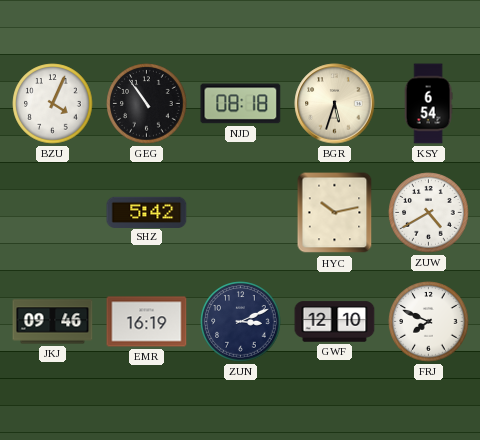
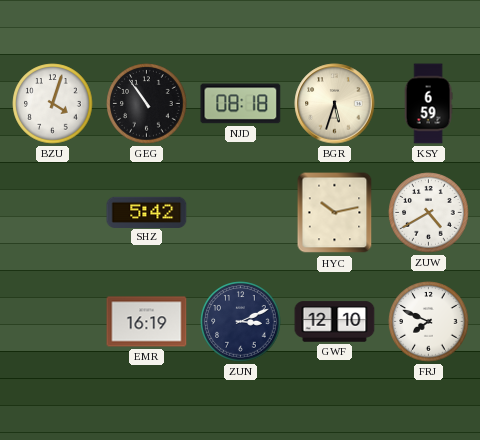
BZU: 4:04 -> 4:03
KSY: 6:54 -> 6:59
JKJ: 09:46 -> none
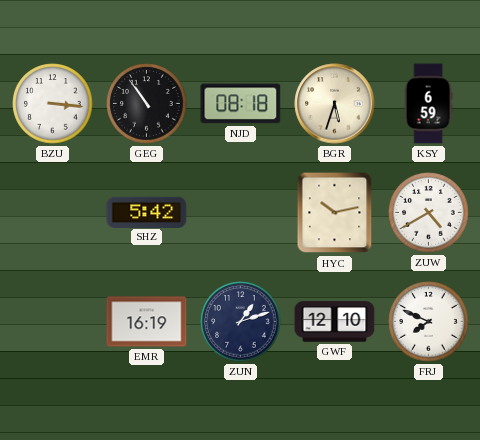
BZU: 4:03 -> 3:16
ZUN: 3:11 -> 1:12
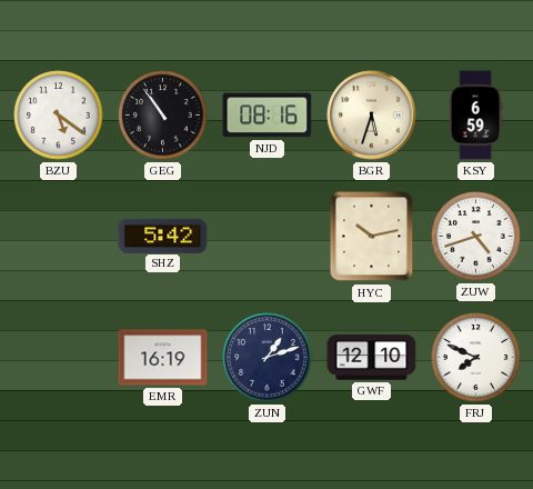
BZU: 3:16 -> 5:21
NJD: 08:18 -> 08:16
ZUW: 4:40 -> 4:42
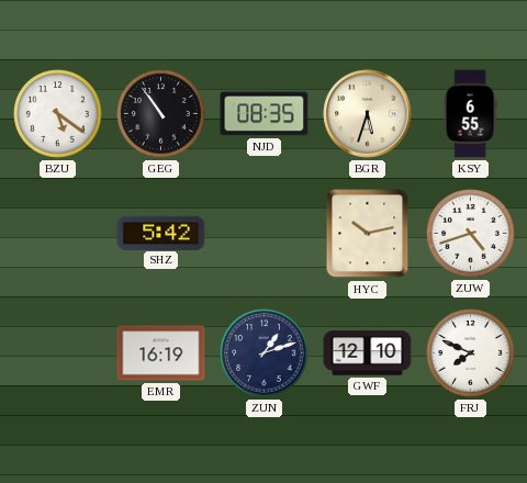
NJD: 08:16 -> 08:35
KSY: 6:59 -> 6:55
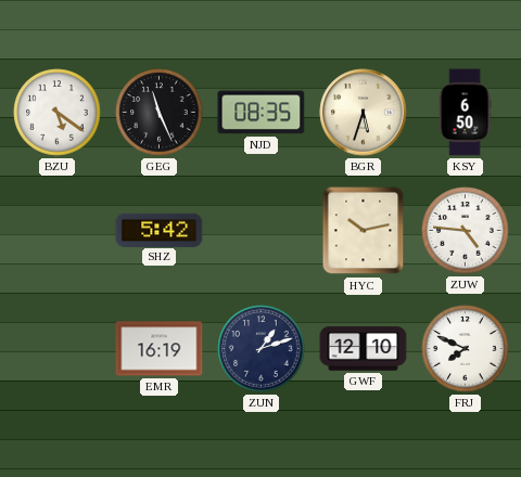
GEG: 10:54 -> 11:26
KSY: 6:55 -> 6:50
ZUW: 4:42 -> 4:46
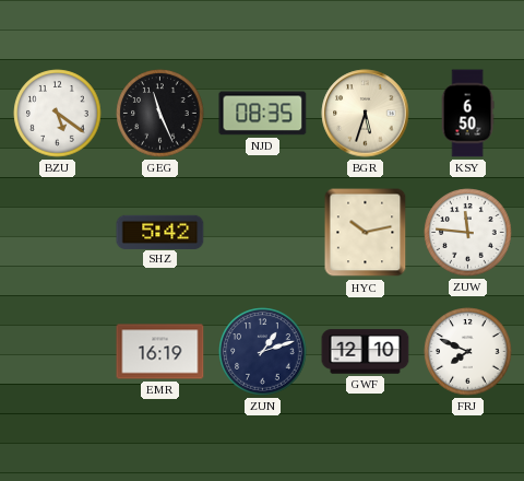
ZUW: 4:46 -> 11:46
